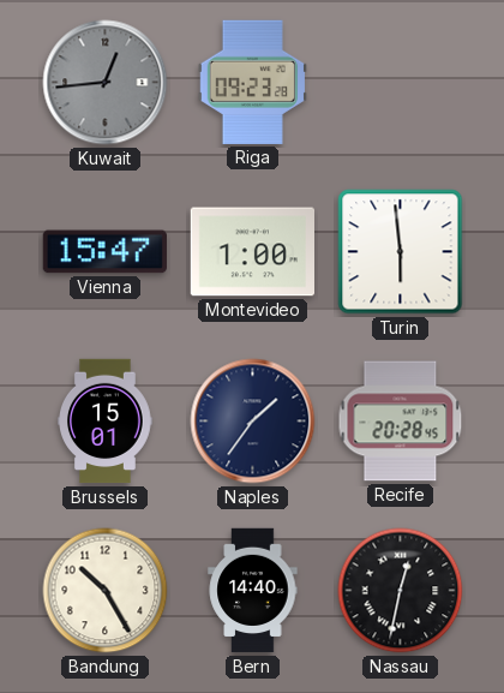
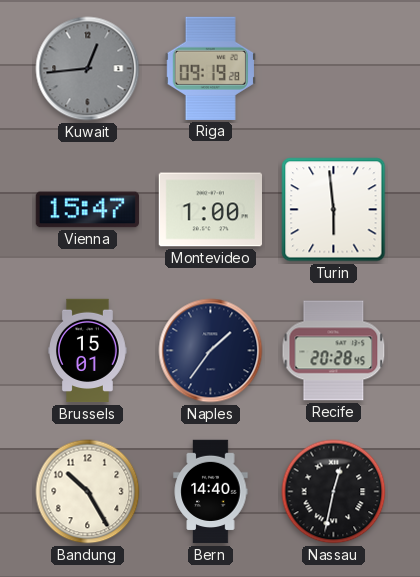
Riga: 09:23 -> 09:19
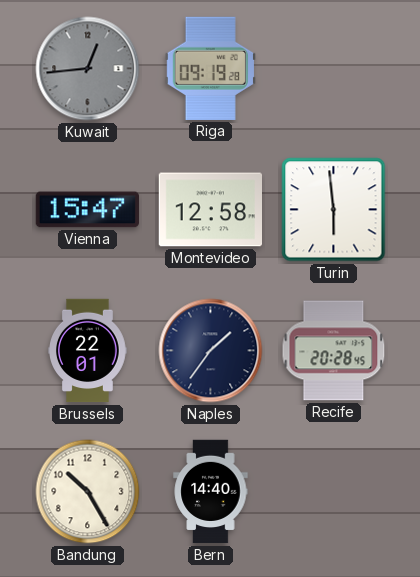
Montevideo: 1:00 -> 12:58
Brussels: 15:01 -> 22:01
Nassau: 12:32 -> none
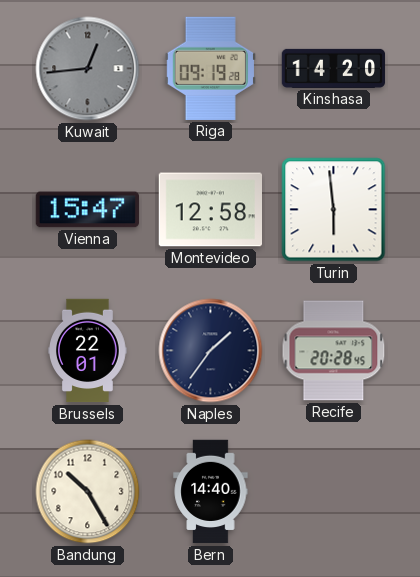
Kinshasa: none -> 14:20
